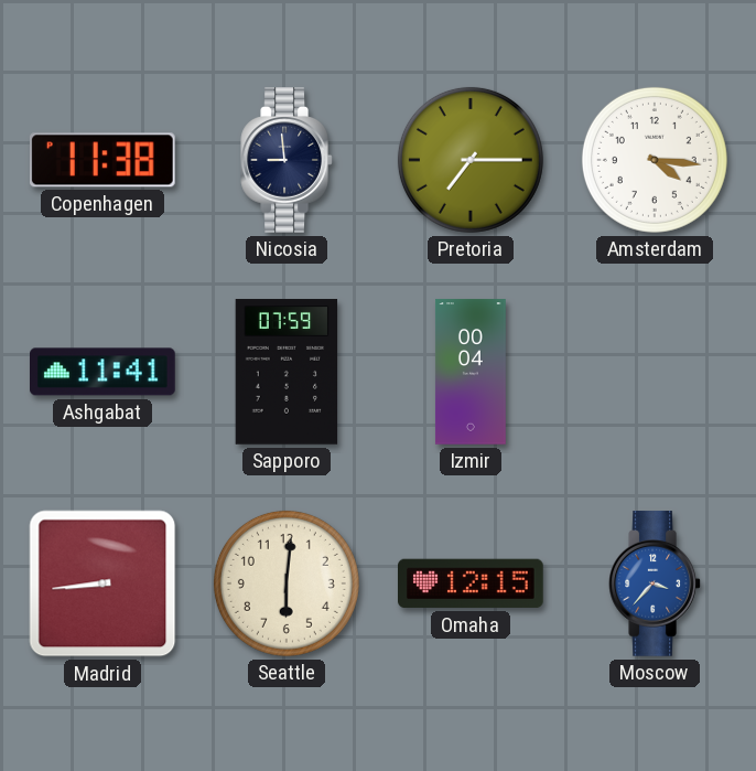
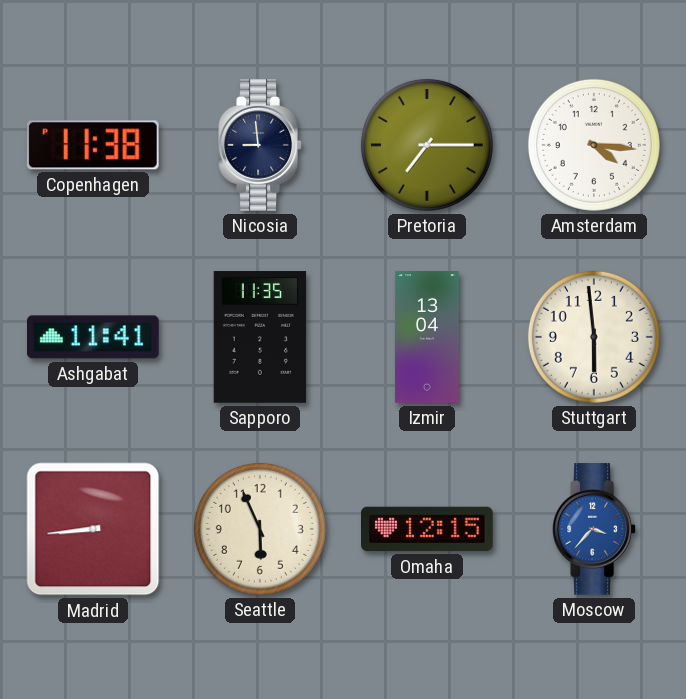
Sapporo: 07:59 -> 11:35
Izmir: 00:04 -> 13:04
Stuttgart: none -> 5:59
Seattle: 6:01 -> 5:56
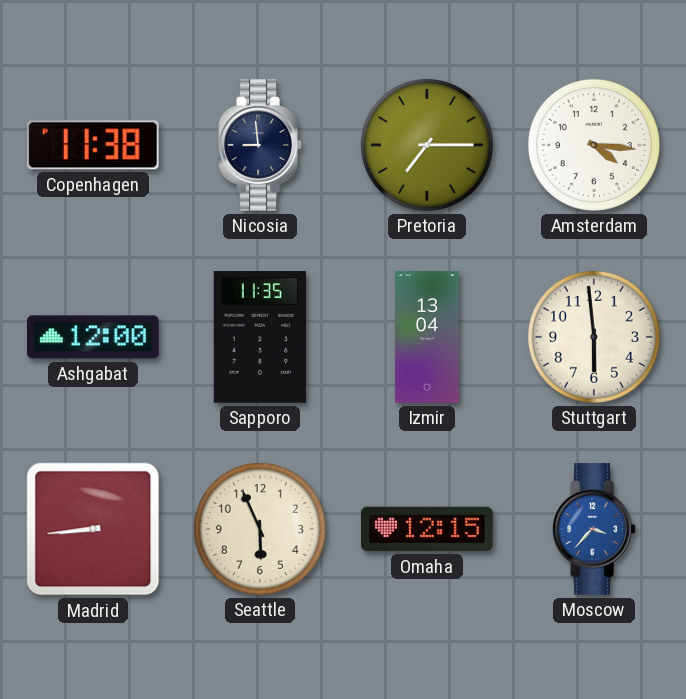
Ashgabat: 11:41 -> 12:00
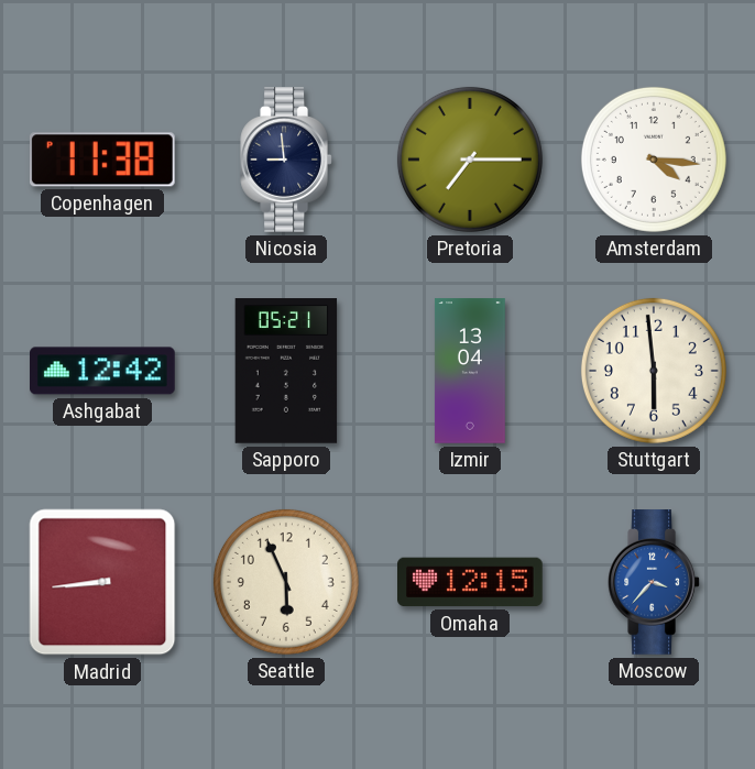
Ashgabat: 12:00 -> 12:42
Sapporo: 11:35 -> 05:21
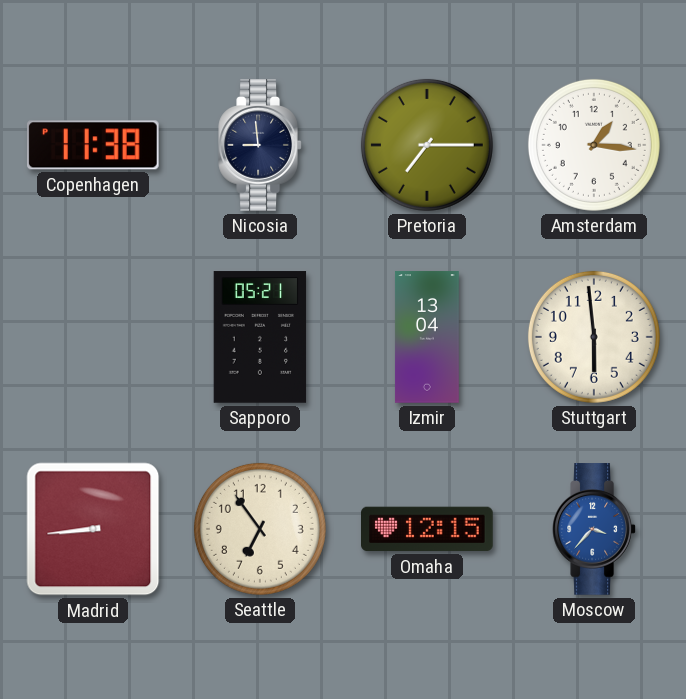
Amsterdam: 4:16 -> 1:16
Ashgabat: 12:42 -> none
Seattle: 5:56 -> 6:54
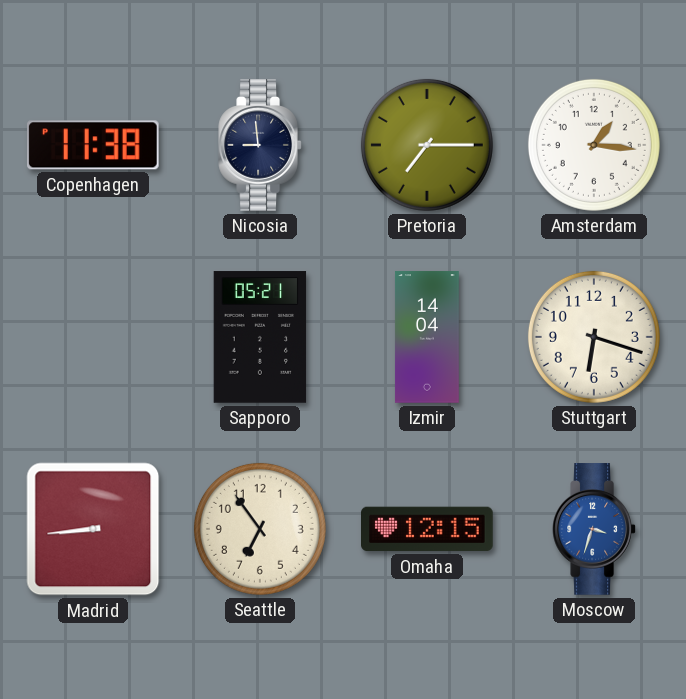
Izmir: 13:04 -> 14:04
Stuttgart: 5:59 -> 6:18
Moscow: 3:37 -> 3:33
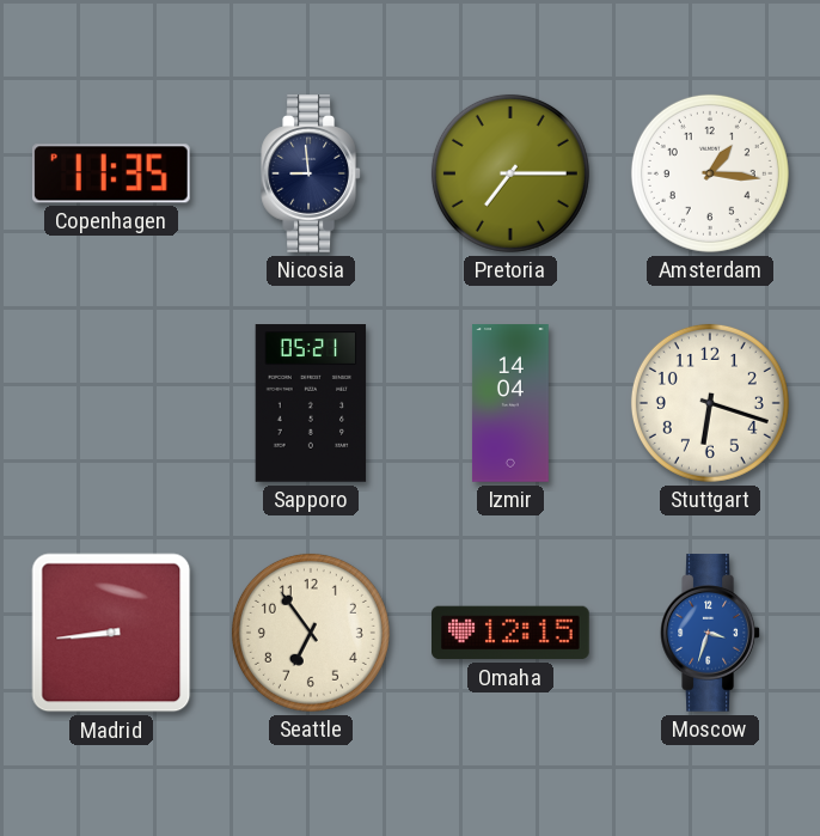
Copenhagen: 11:38 -> 11:35
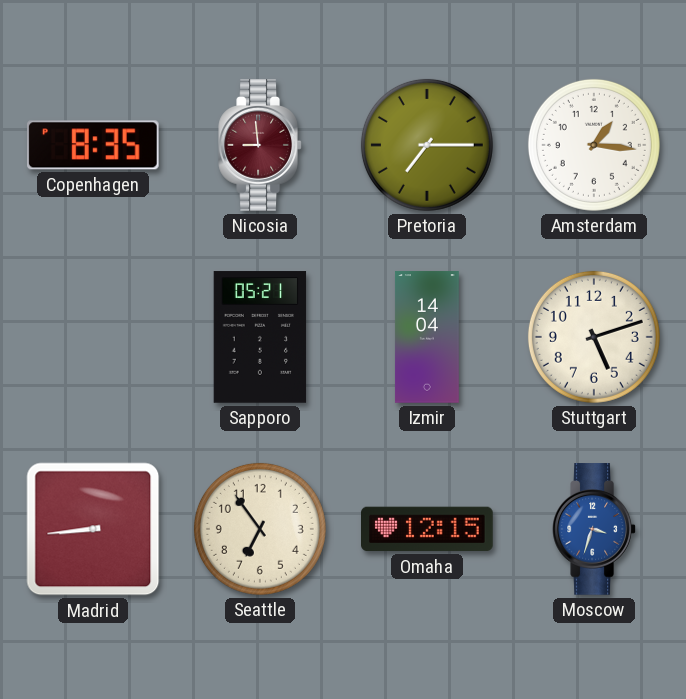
Copenhagen: 11:35 -> 8:35
Nicosia dial: navy -> burgundy
Stuttgart: 6:18 -> 5:12
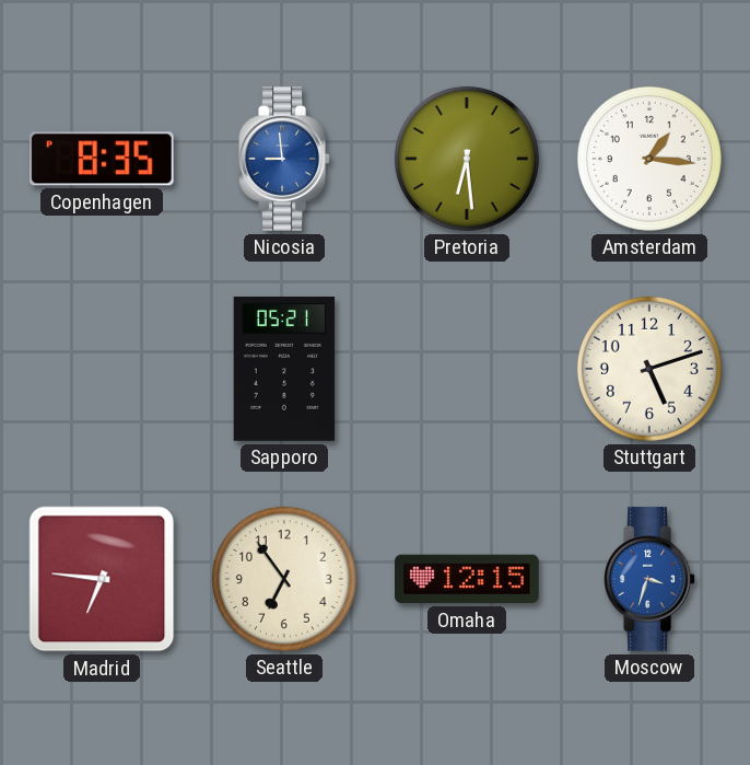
Nicosia dial: burgundy -> blue
Pretoria: 7:15 -> 6:29
Izmir: 14:04 -> none
Madrid: 8:44 -> 6:46
